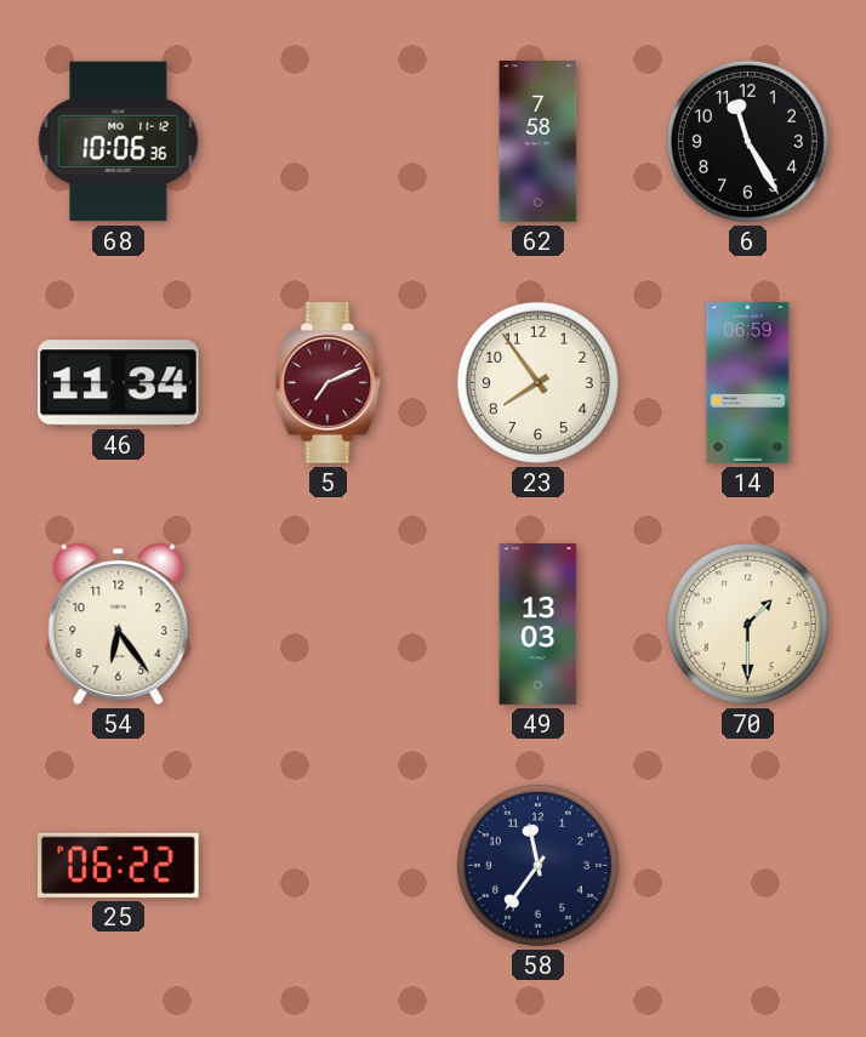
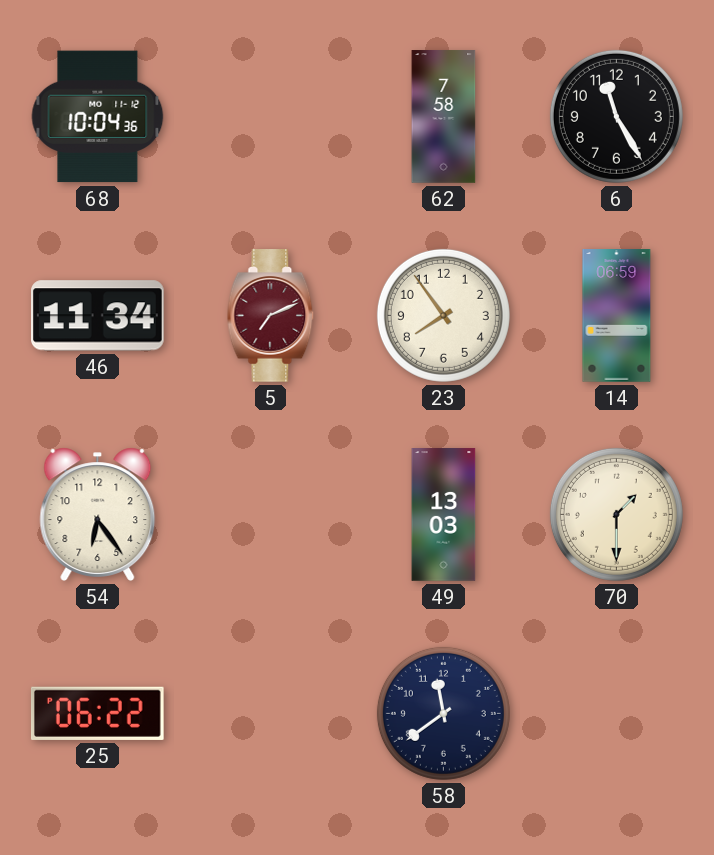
68: 10:06 -> 10:04
58: 11:36 -> 11:39
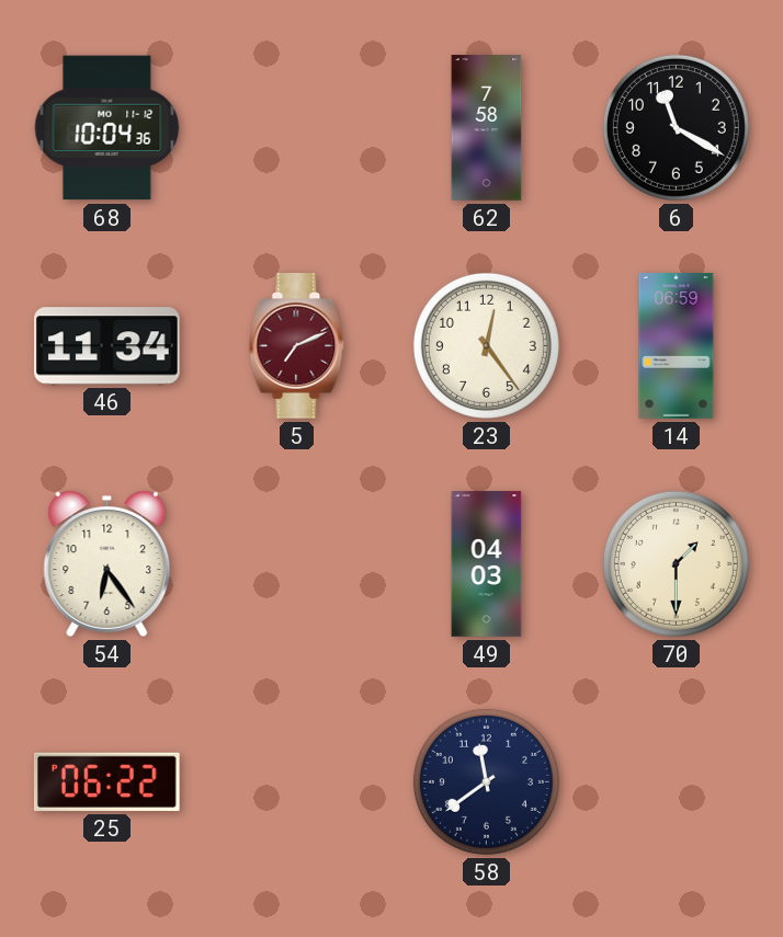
6: 11:25 -> 11:20
23: 7:54 -> 12:24
49: 13:03 -> 04:03
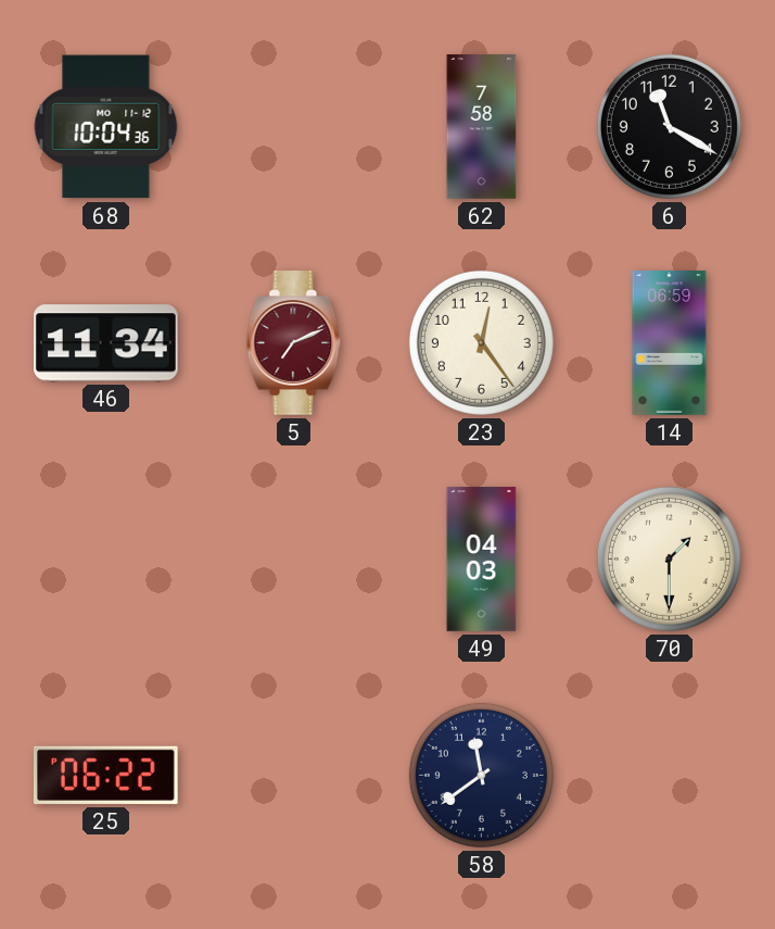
54: 6:24 -> none
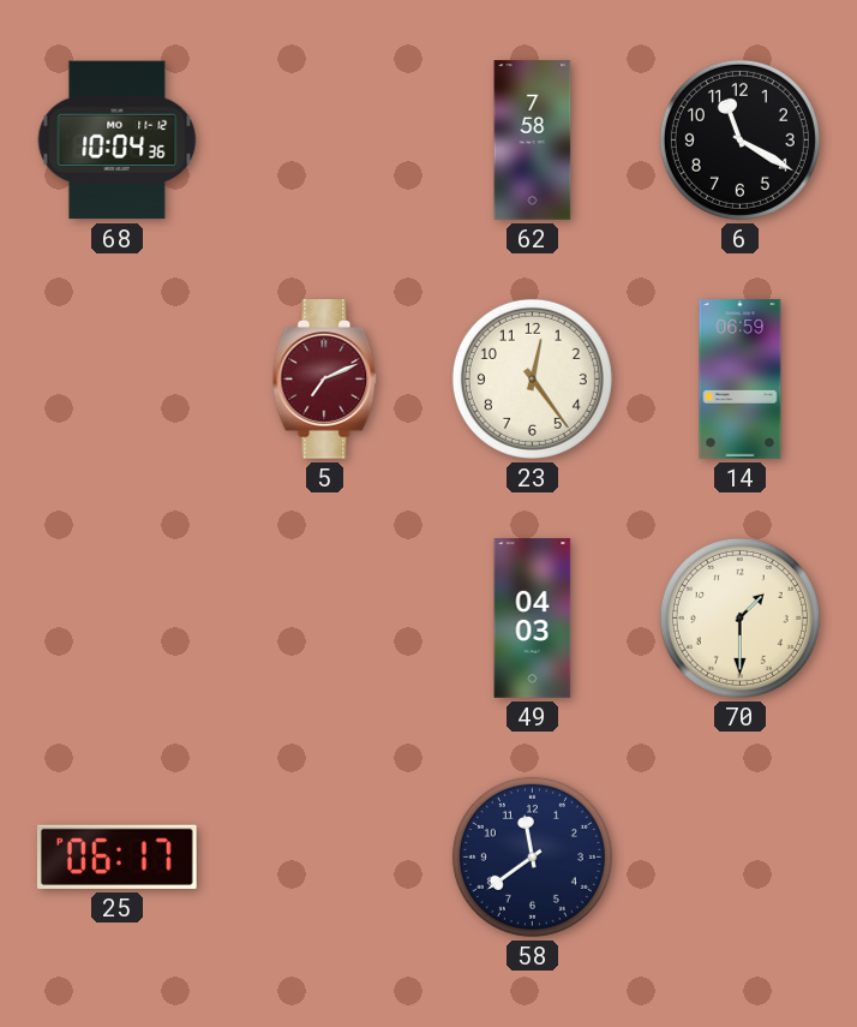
46: 11:34 -> none
25: 06:22 -> 06:17
